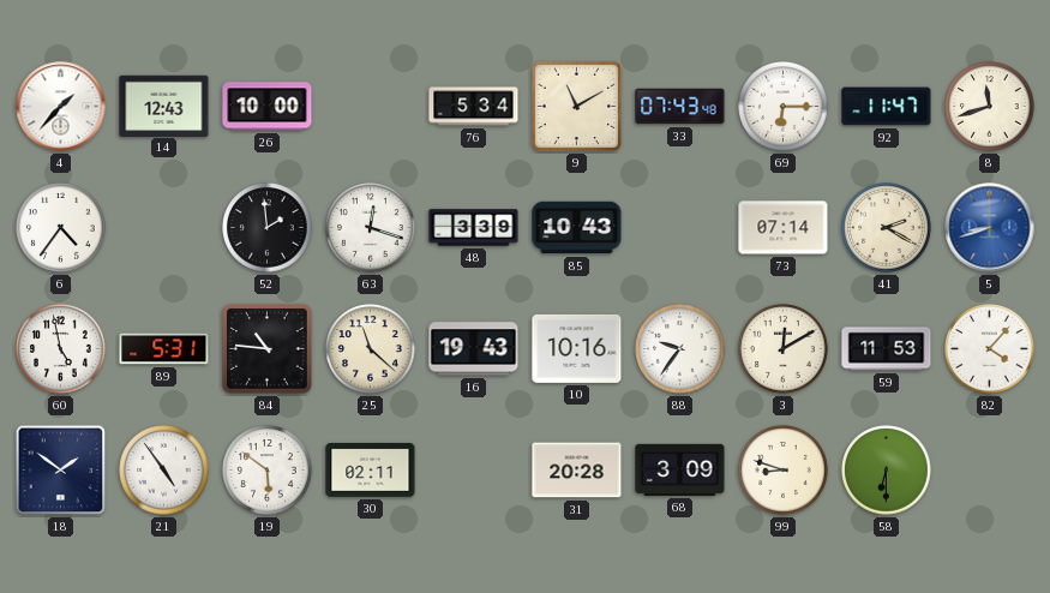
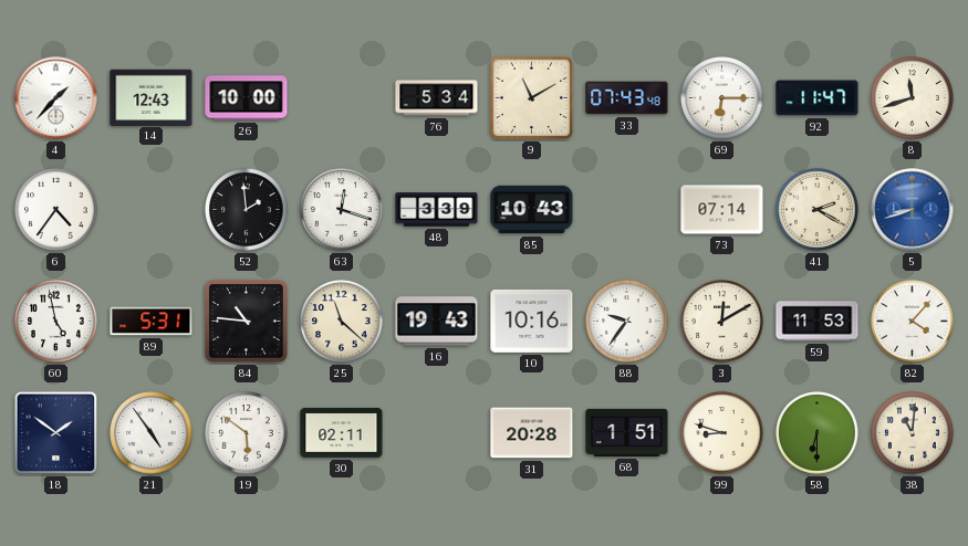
68: 3:09 -> 1:51
38: none -> 11:01
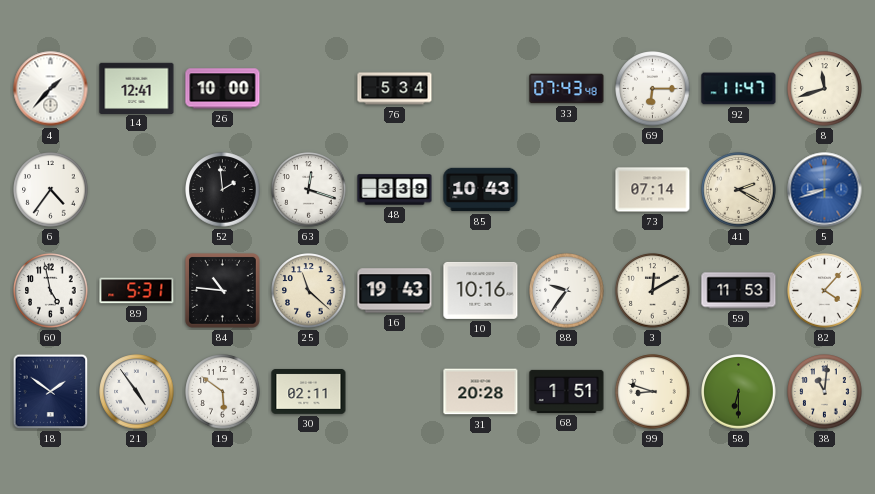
14: 12:43 -> 12:41
9: 11:10 -> none
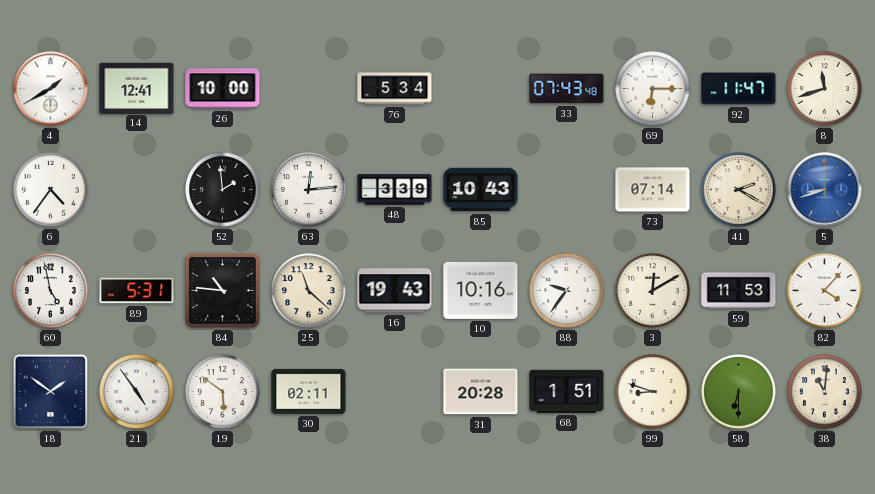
4: 1:37 -> 1:40
63: 12:18 -> 12:14
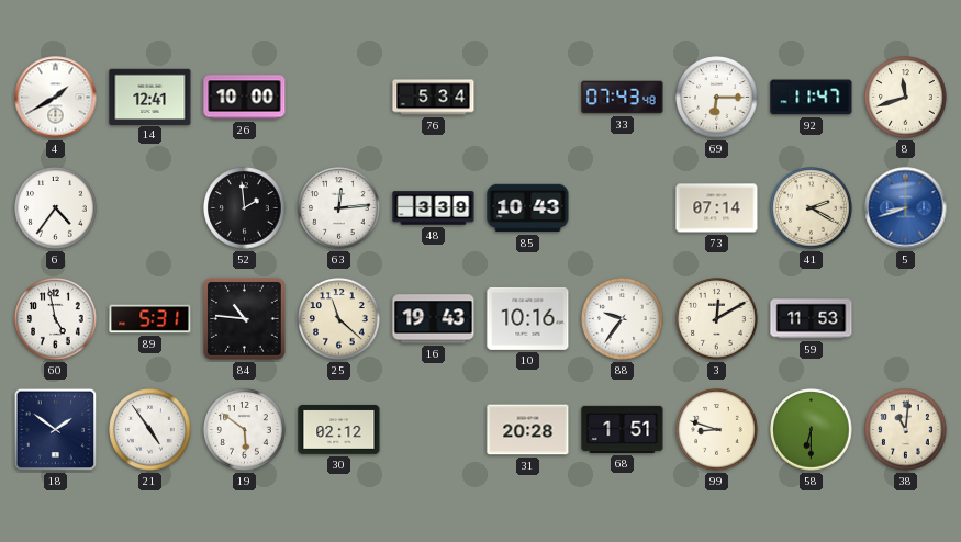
82: 4:07 -> none
30: 02:11 -> 02:12
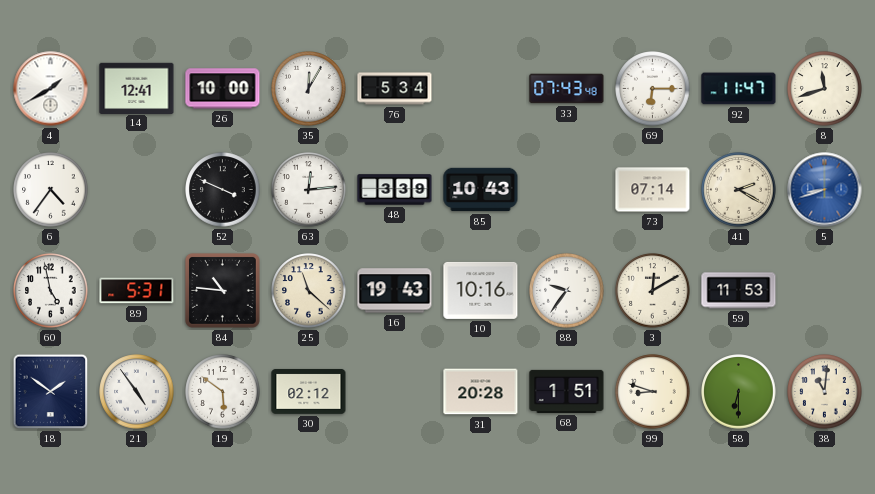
35: none -> 12:05
52: 1:59 -> 3:49
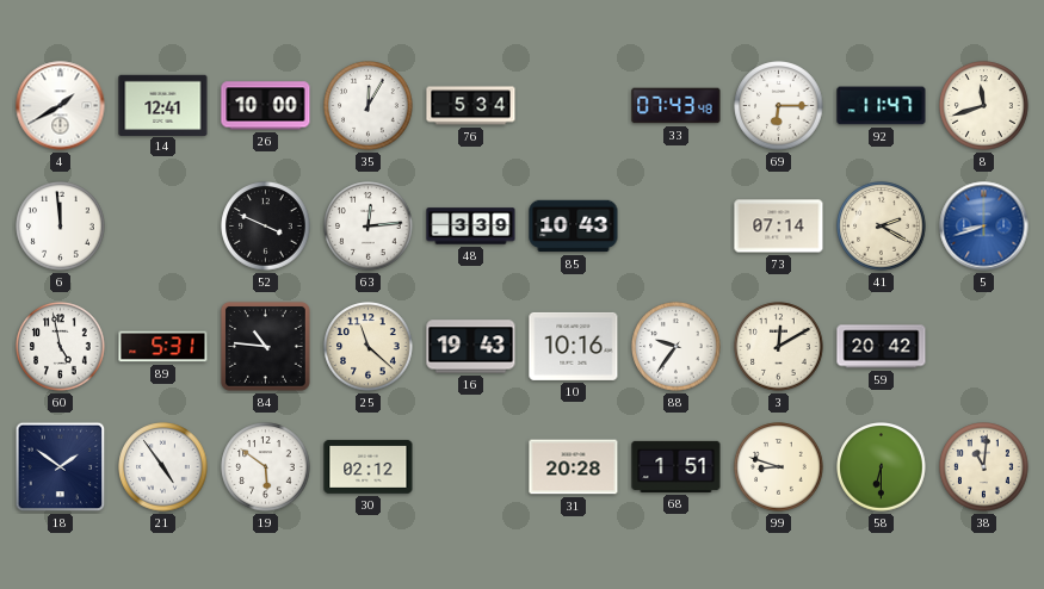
6: 4:36 -> 11:59
59: 11:53 -> 20:42
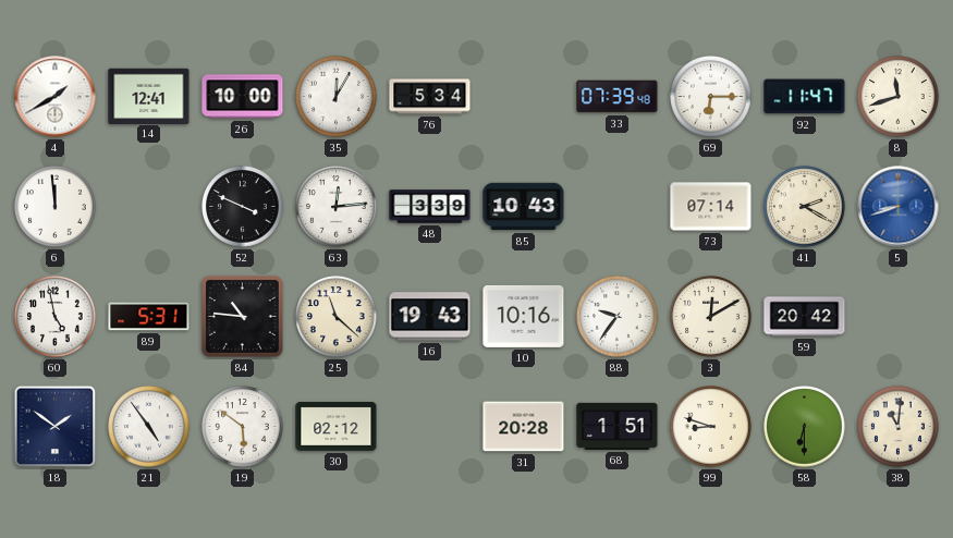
33: 07:43 -> 07:39
